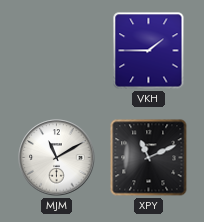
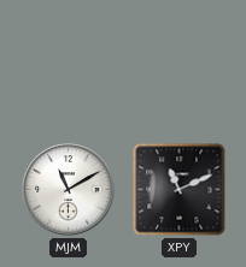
VKH: 1:45 -> none
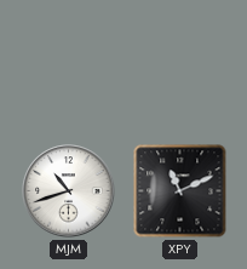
MJM: 11:10 -> 10:42
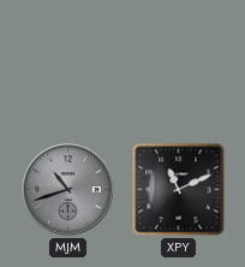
MJM dial: white -> grey
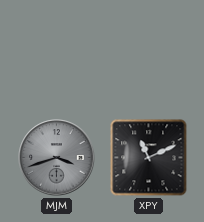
MJM: 10:42 -> 3:42
